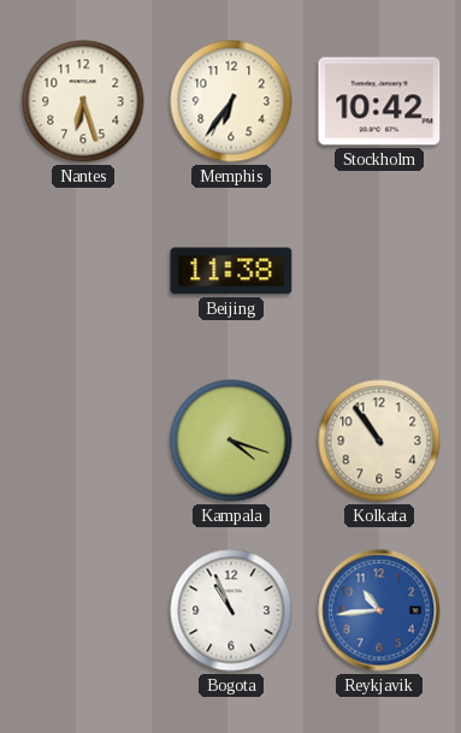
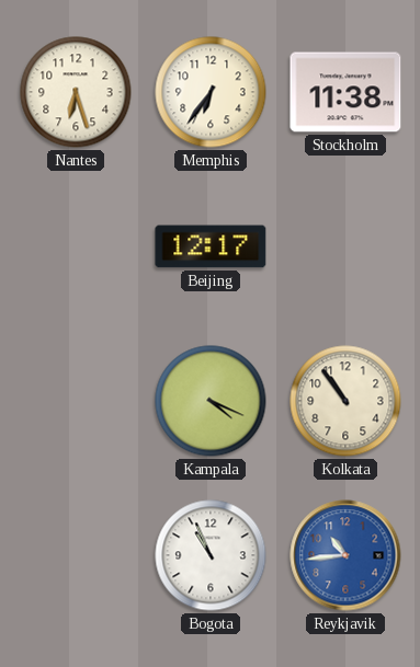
Stockholm: 10:42 -> 11:38
Beijing: 11:38 -> 12:17
Kampala: 4:18 -> 4:19
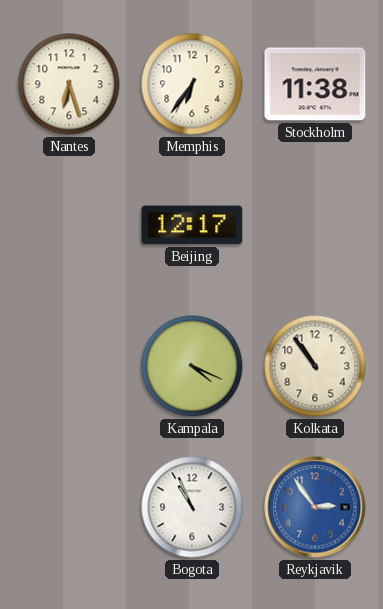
Reykjavik: 10:44 -> 2:54
